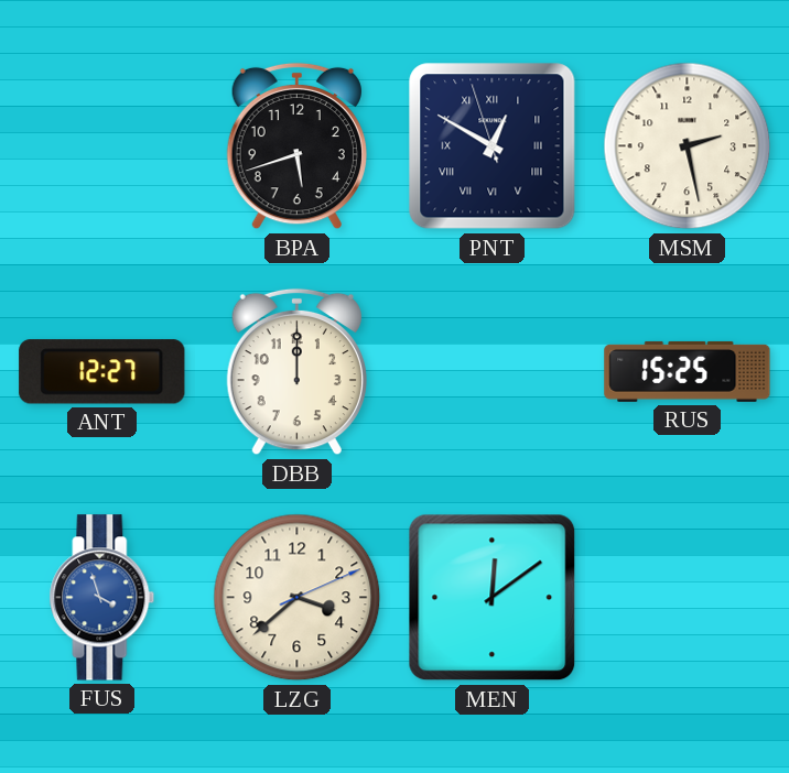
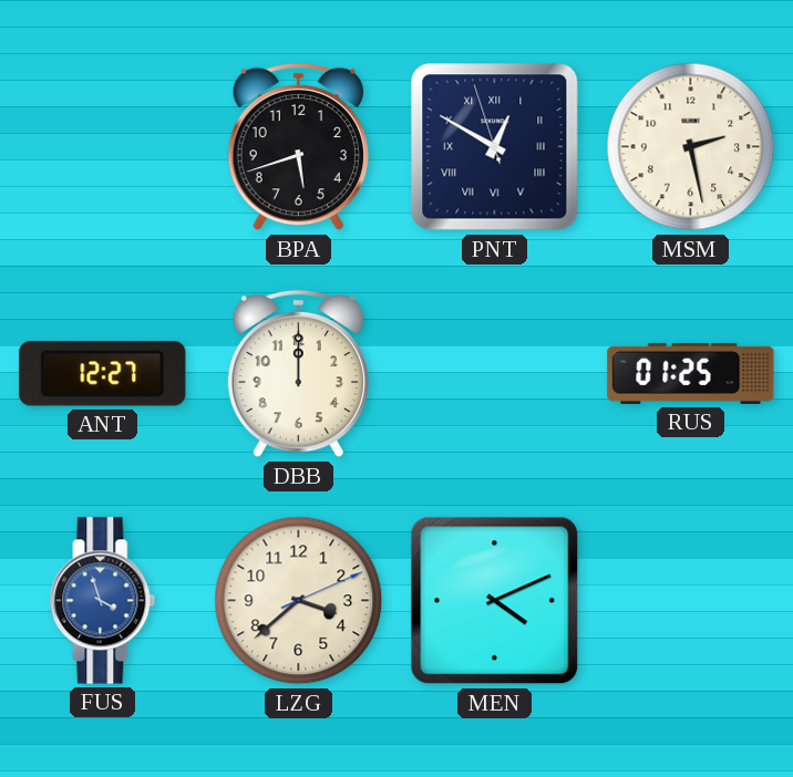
RUS: 15:25 -> 01:25
MEN: 12:09 -> 4:11
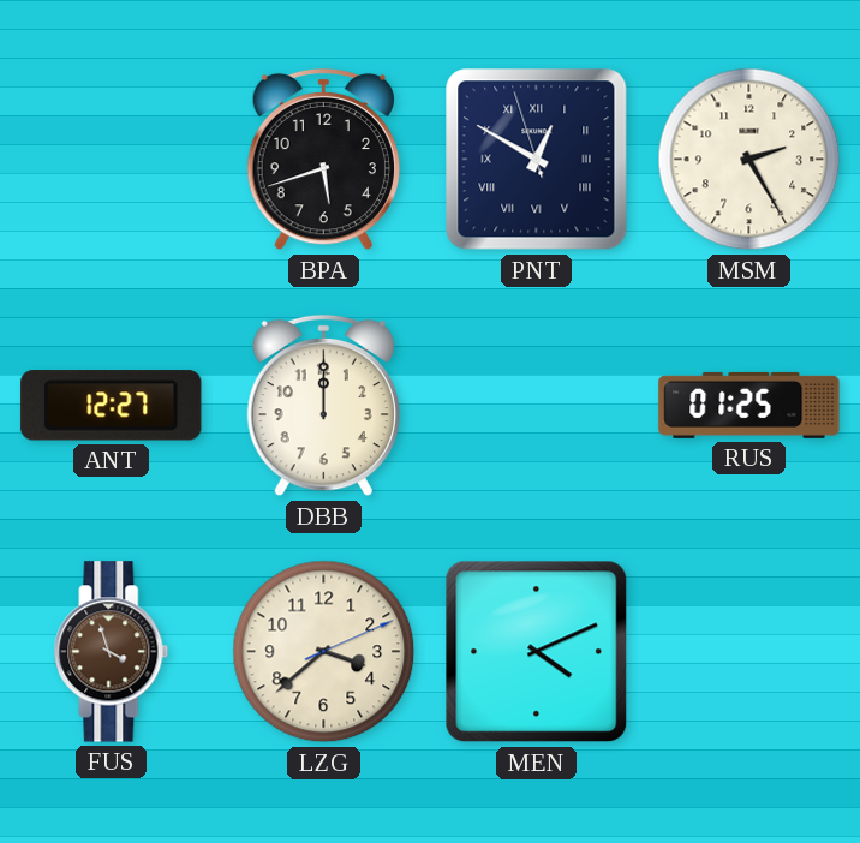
MSM: 2:28 -> 2:25
FUS dial: blue -> brown
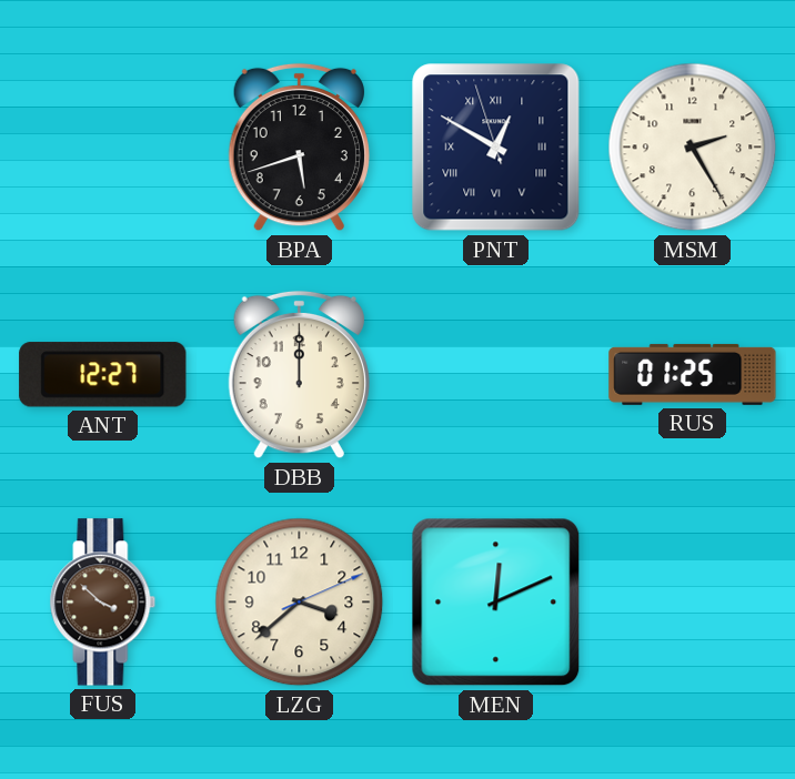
FUS: 3:57 -> 3:52
MEN: 4:11 -> 12:11
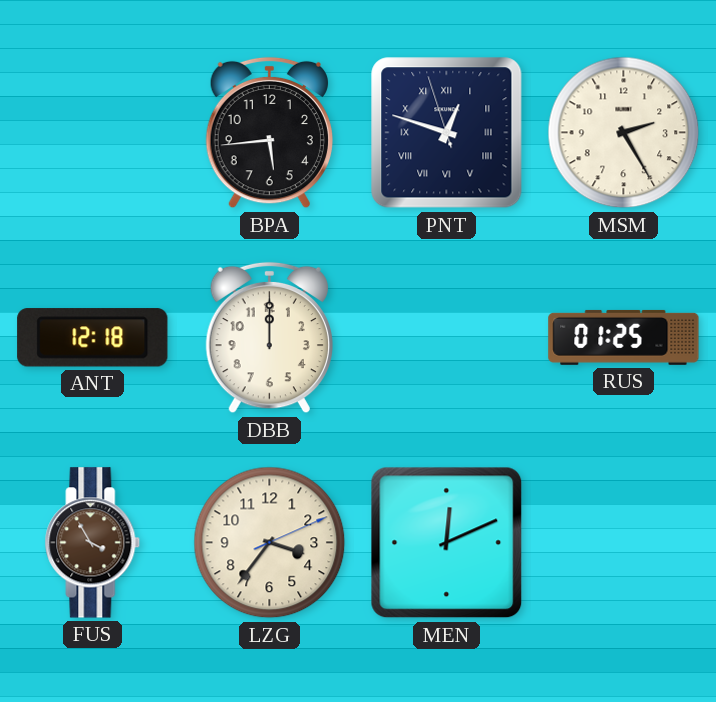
BPA: 5:42 -> 5:44
PNT: 12:49 -> 12:47
ANT: 12:27 -> 12:18
FUS: 3:52 -> 3:55
LZG: 3:38 -> 3:36
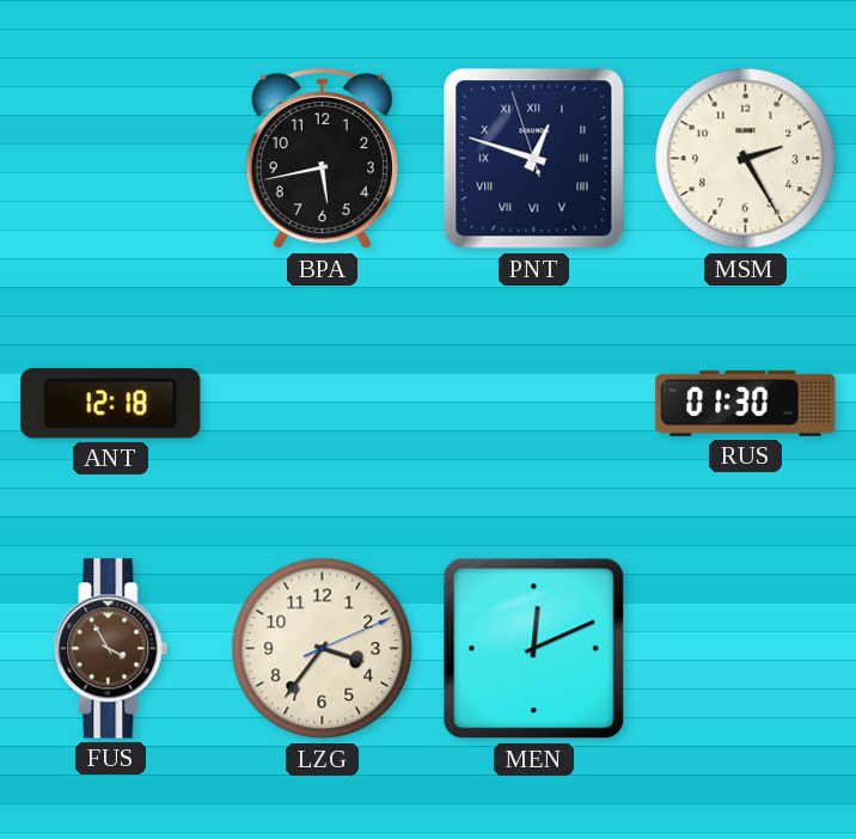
BPA: 5:44 -> 5:43
DBB: 12:00 -> none
RUS: 01:25 -> 01:30
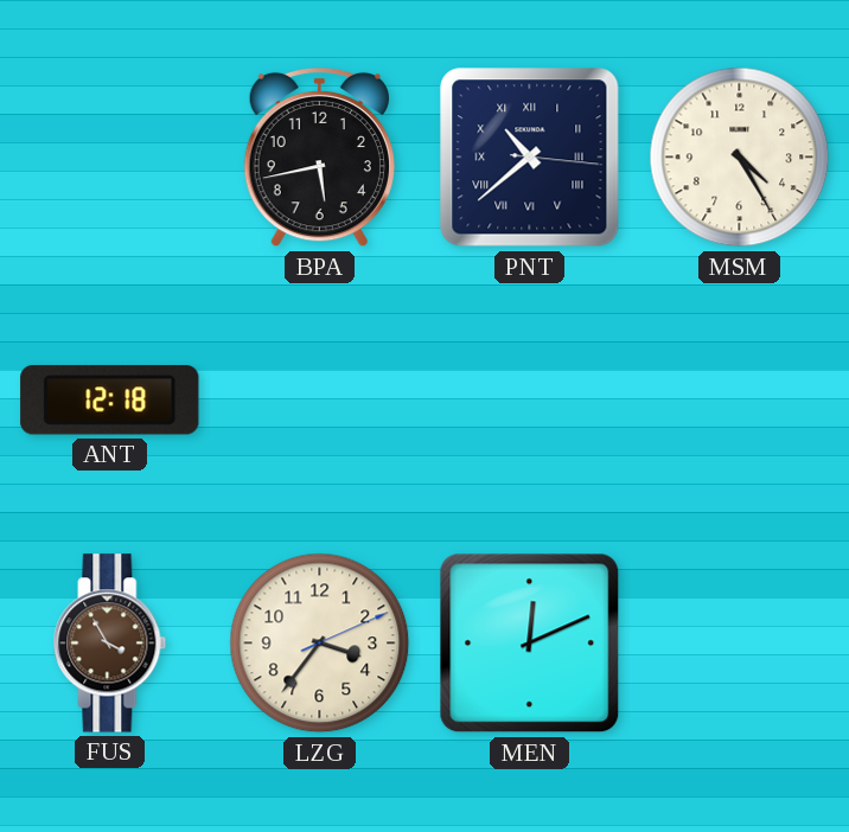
PNT: 12:47 -> 10:38
MSM: 2:25 -> 4:25
RUS: 01:30 -> none
